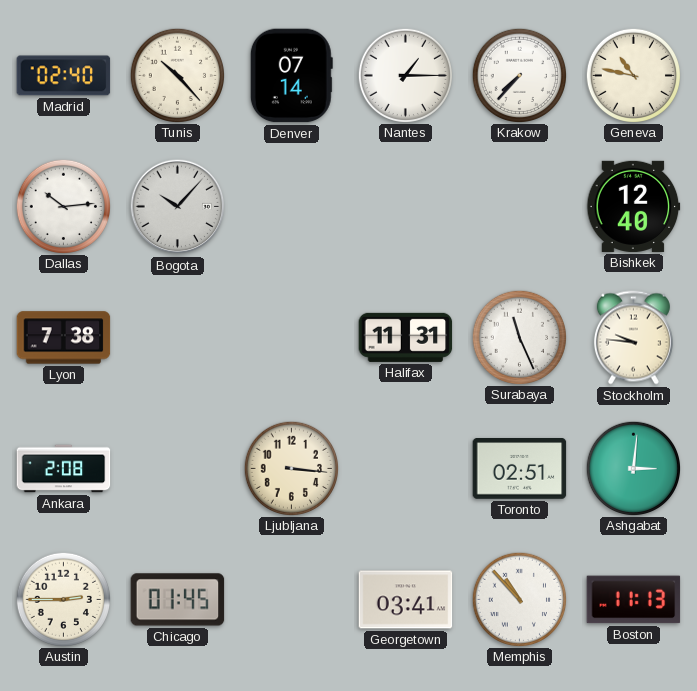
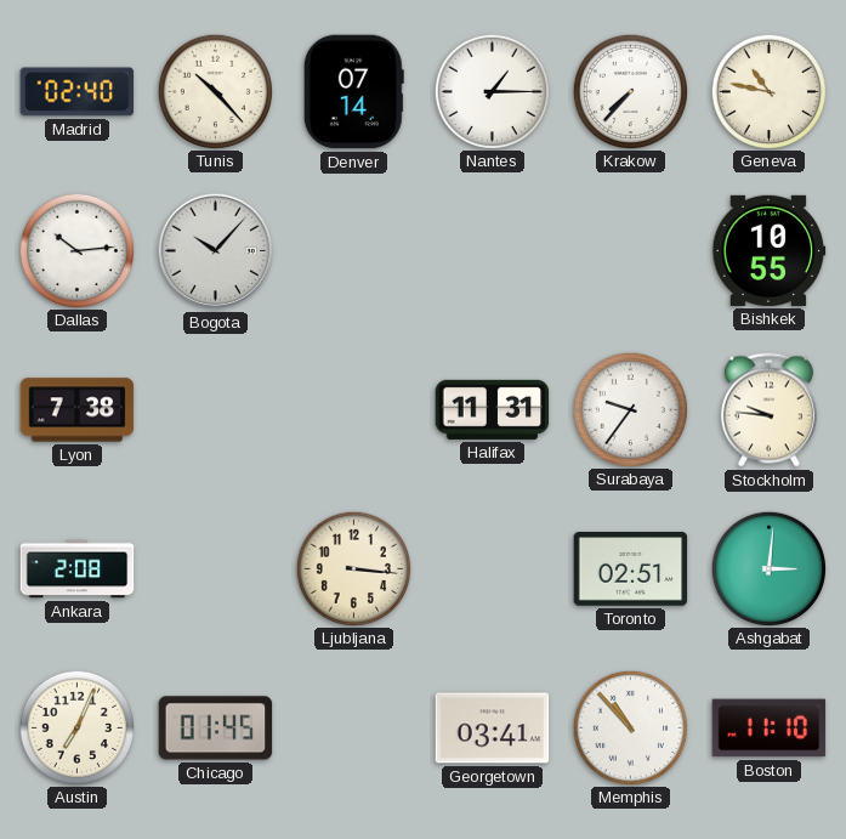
Bishkek: 12:40 -> 10:55
Surabaya: 11:26 -> 9:36
Austin: 2:45 -> 7:04
Boston: 11:13 -> 11:10
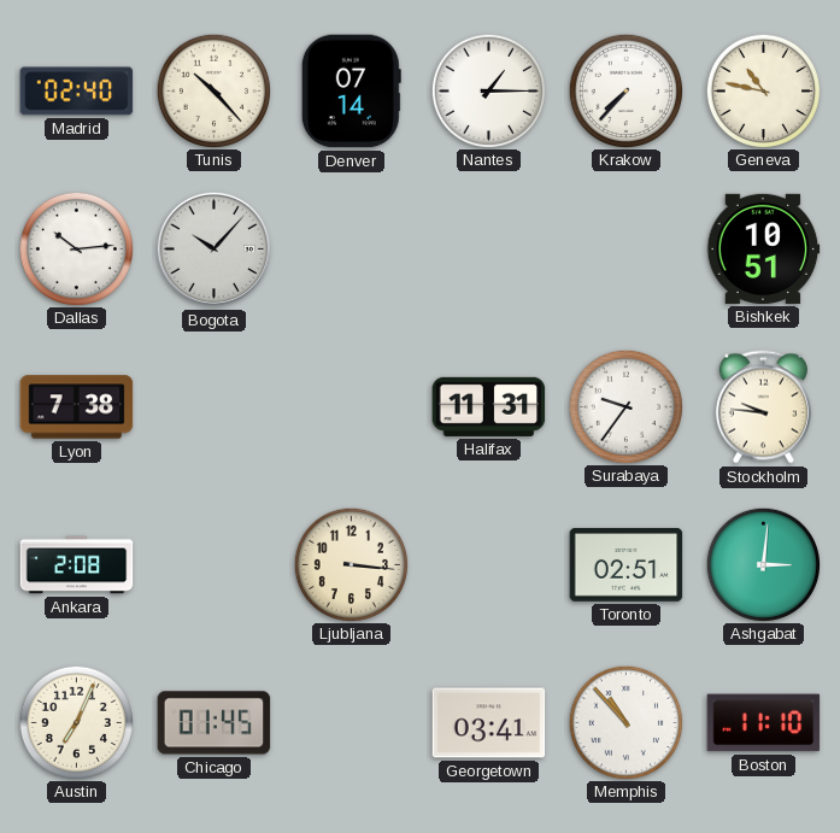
Bishkek: 10:55 -> 10:51
